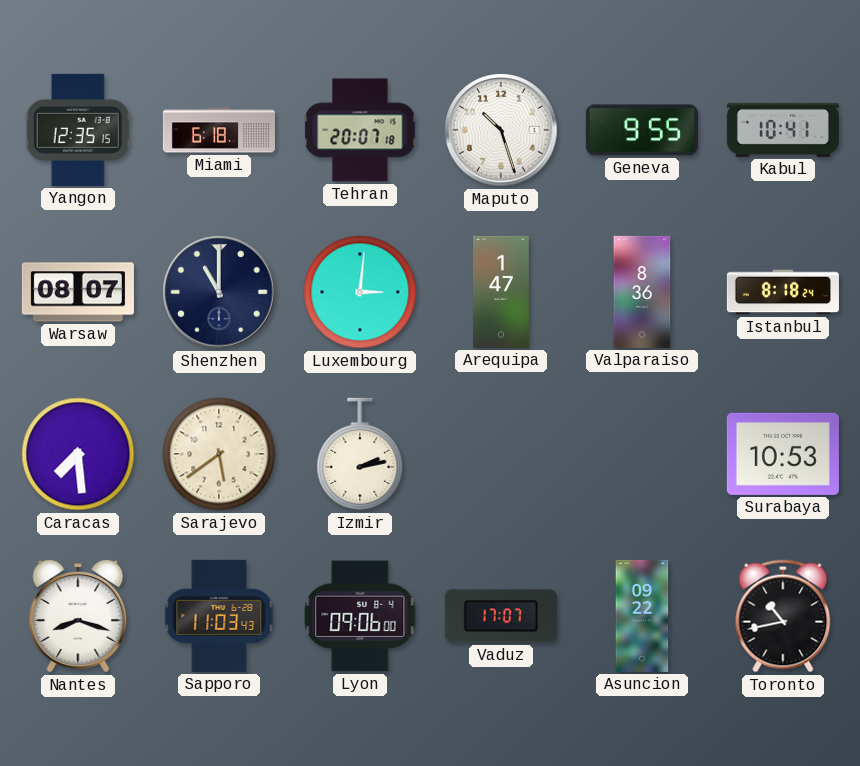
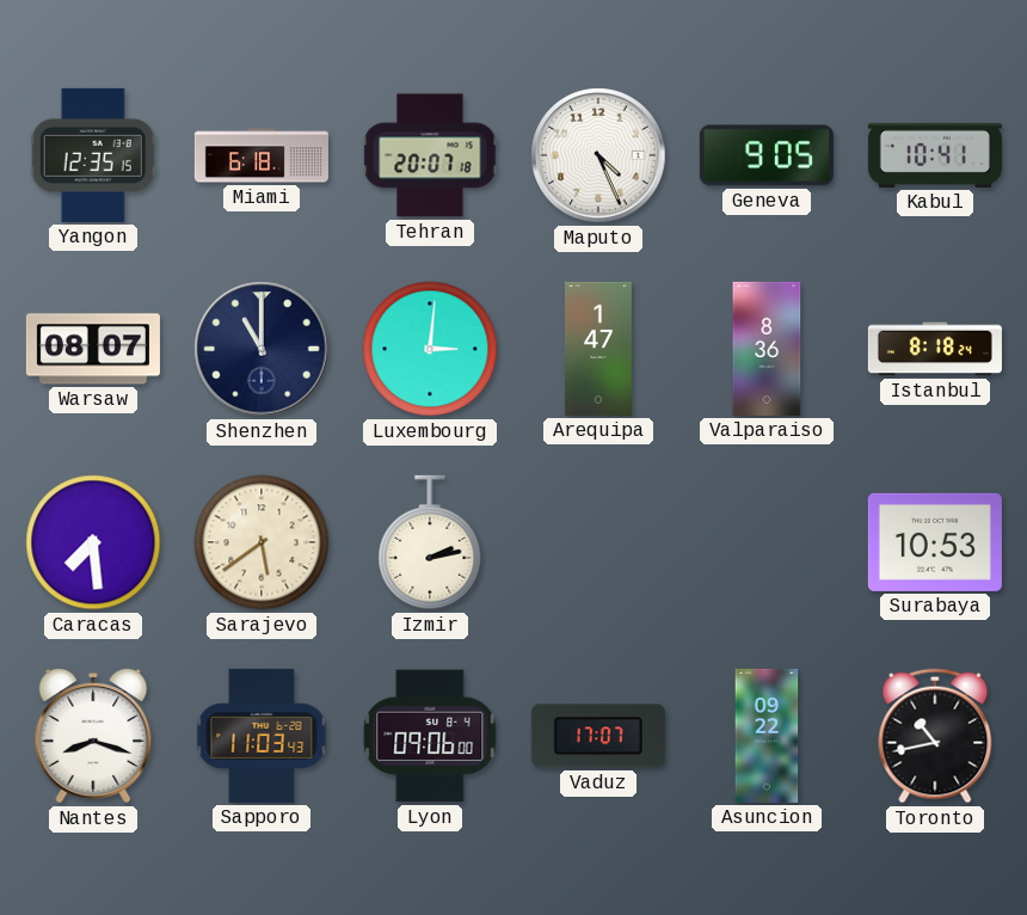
Maputo: 10:27 -> 4:26
Geneva: 9:55 -> 9:05
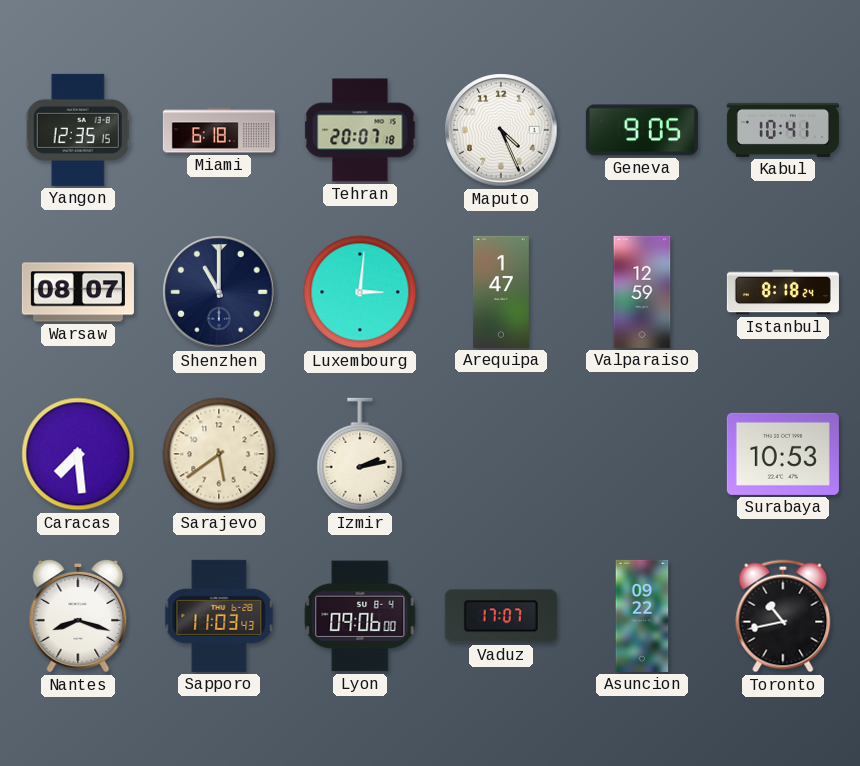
Valparaiso: 8:36 -> 12:59
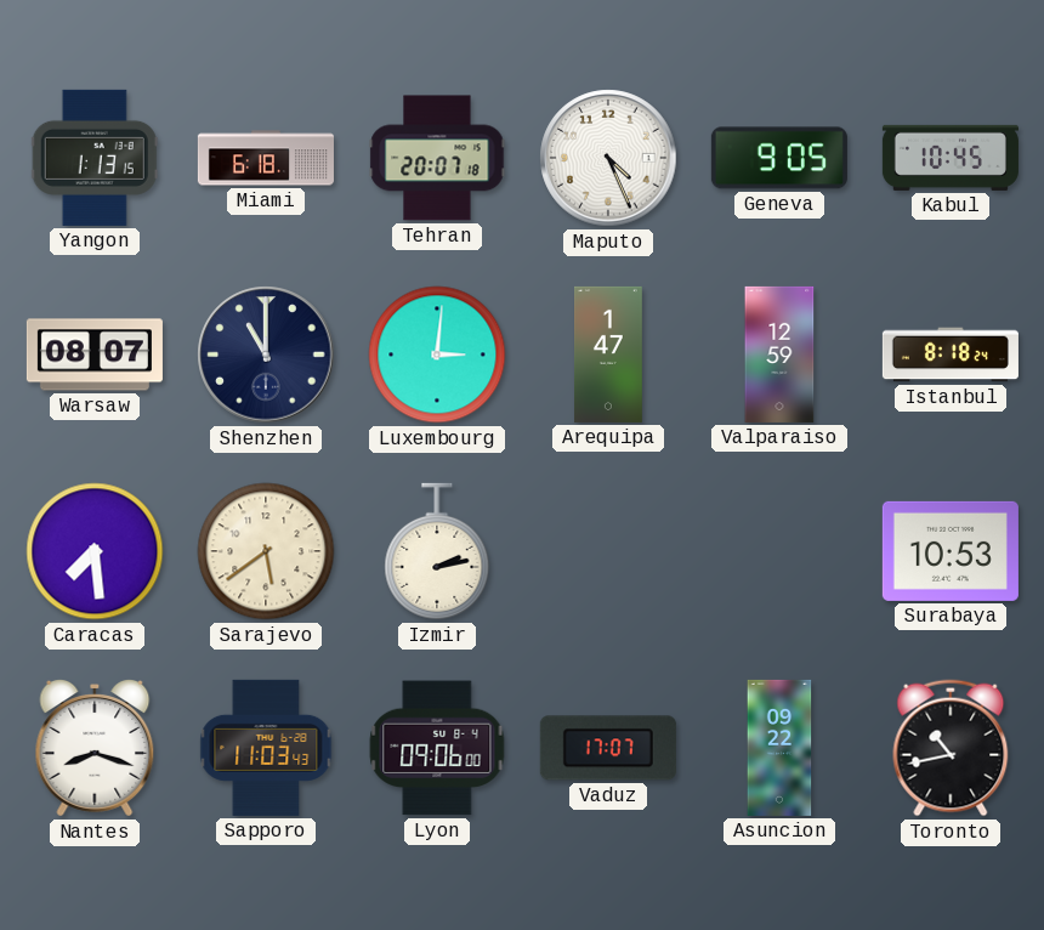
Yangon: 12:35 -> 1:13
Kabul: 10:41 -> 10:45
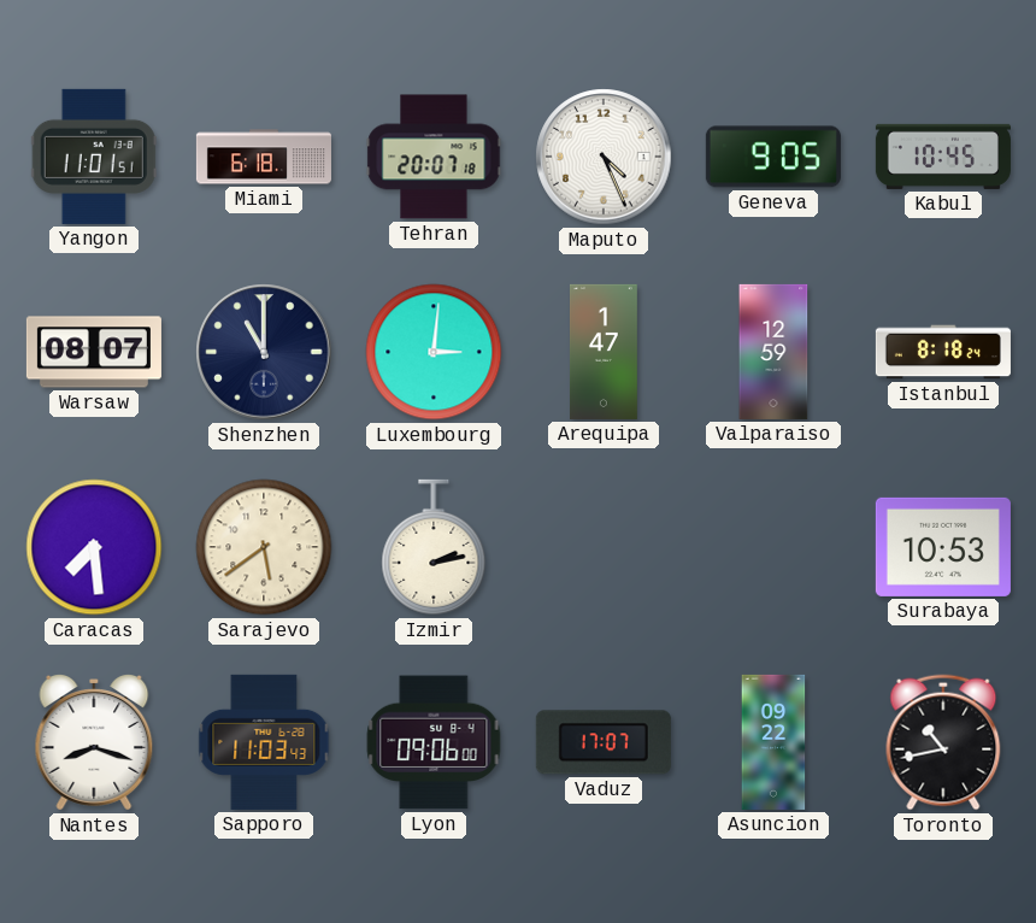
Yangon: 1:13 -> 11:01
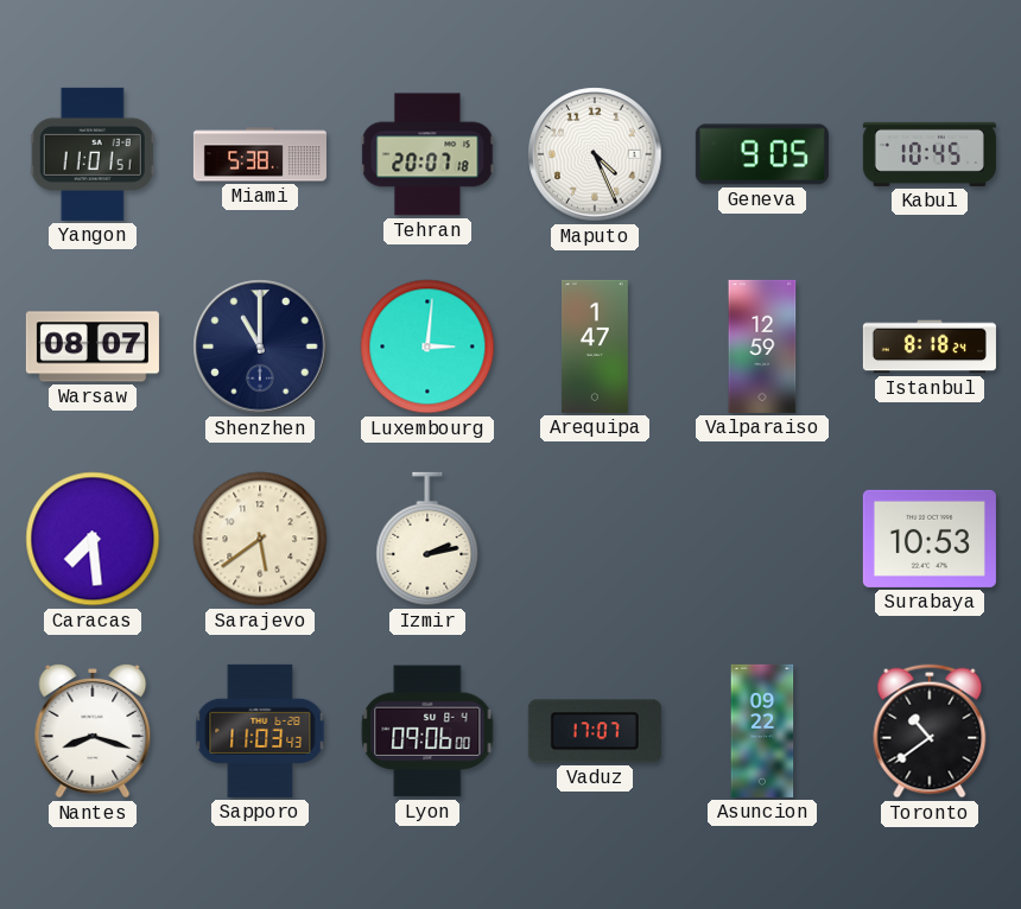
Miami: 6:18 -> 5:38
Toronto: 10:43 -> 10:39
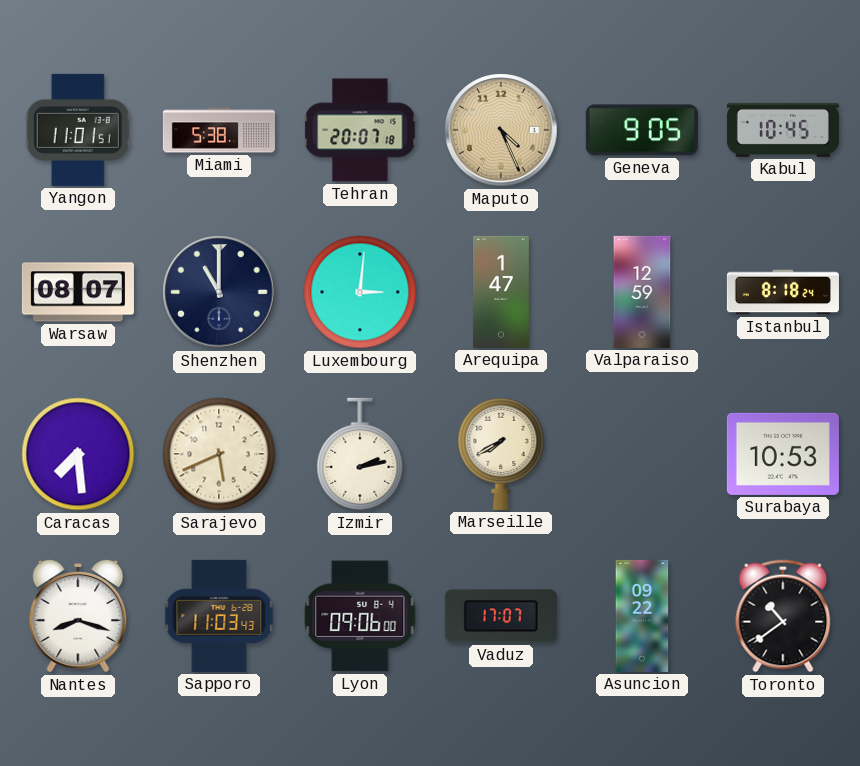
Maputo dial: white -> champagne
Sarajevo: 5:39 -> 5:41
Marseille: none -> 7:40
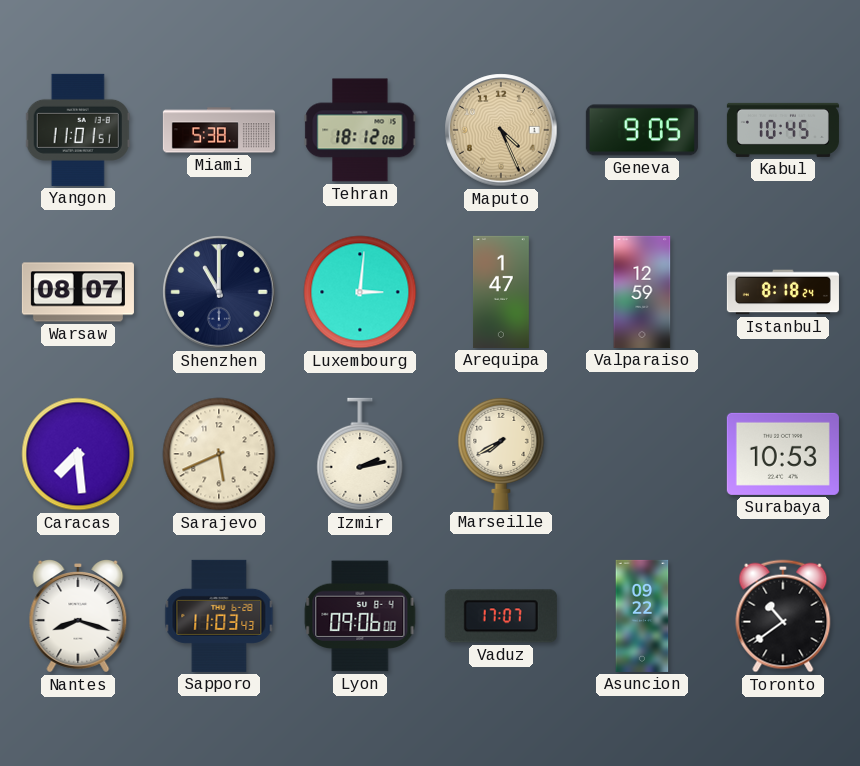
Tehran: 20:07 -> 18:12
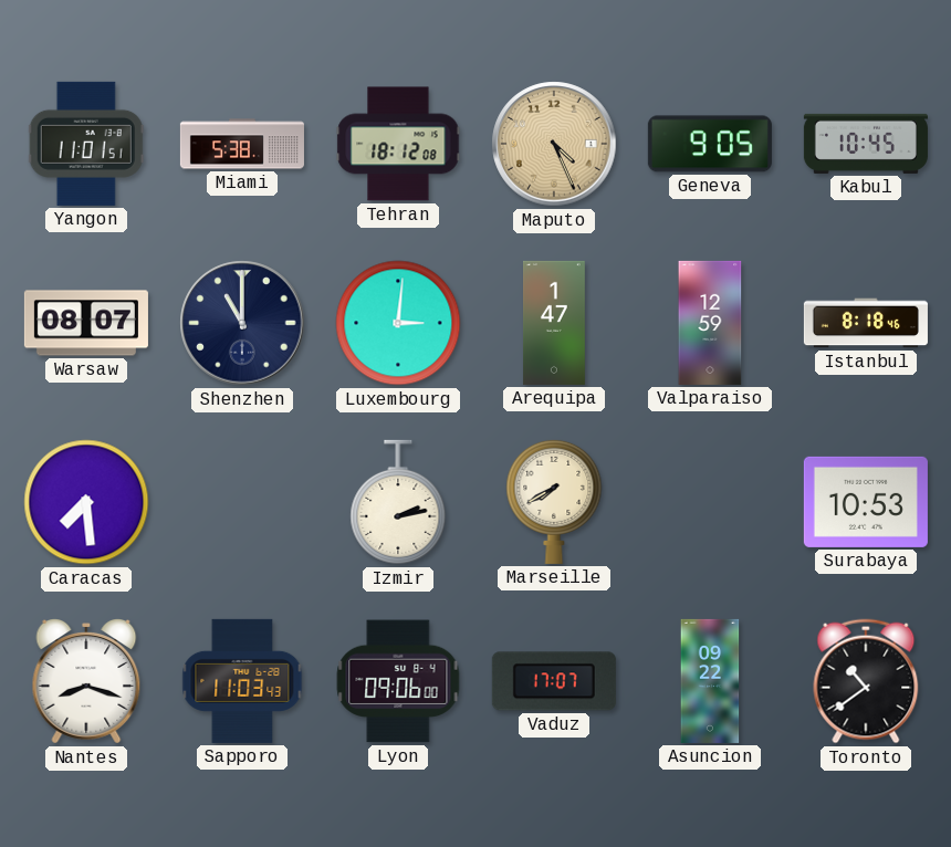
Istanbul: 8:18:24 -> 8:18:46
Sarajevo: 5:41 -> none
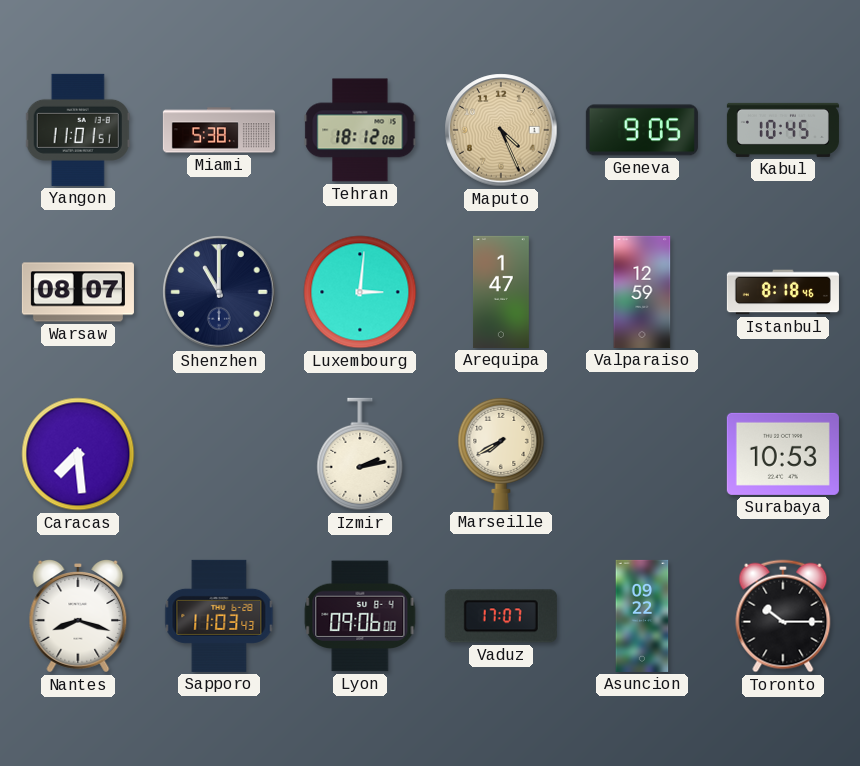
Toronto: 10:39 -> 10:15
